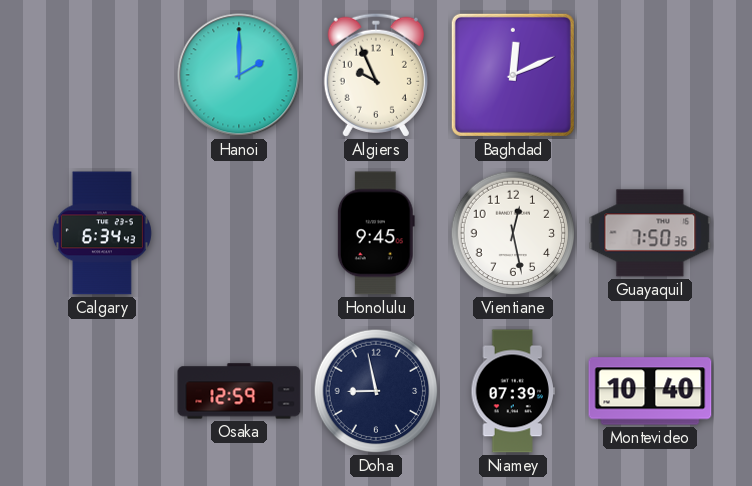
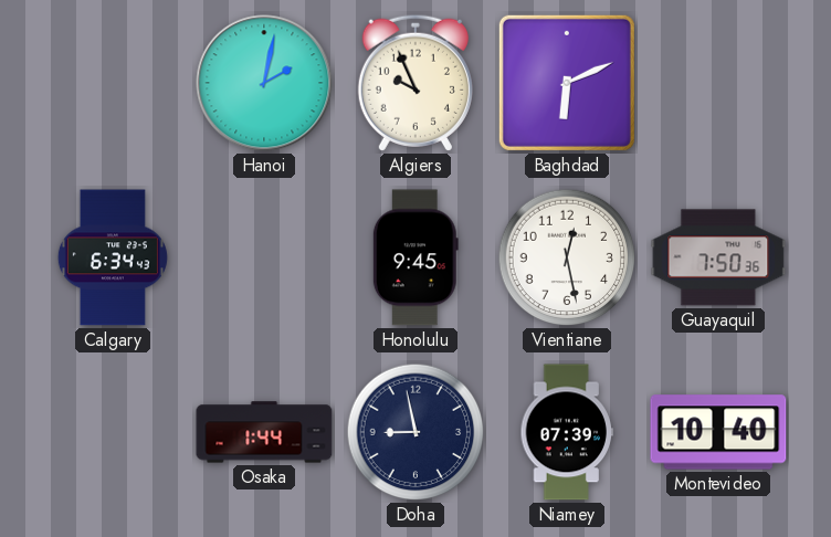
Hanoi: 2:00 -> 2:02
Baghdad: 12:11 -> 6:11
Osaka: 12:59 -> 1:44
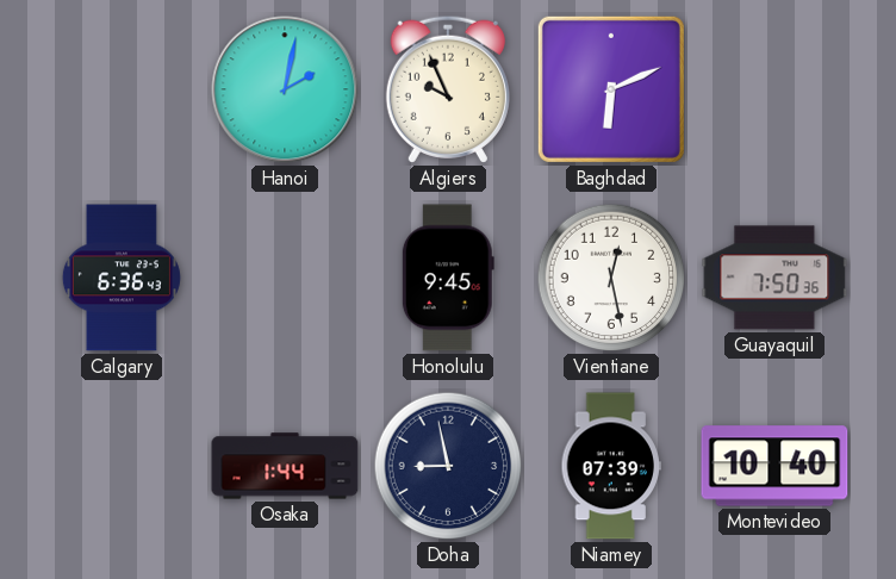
Calgary: 6:34 -> 6:36
